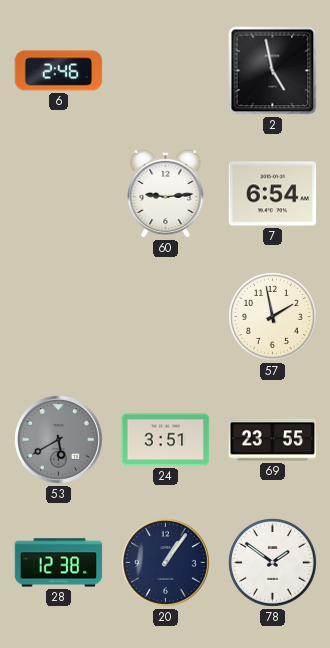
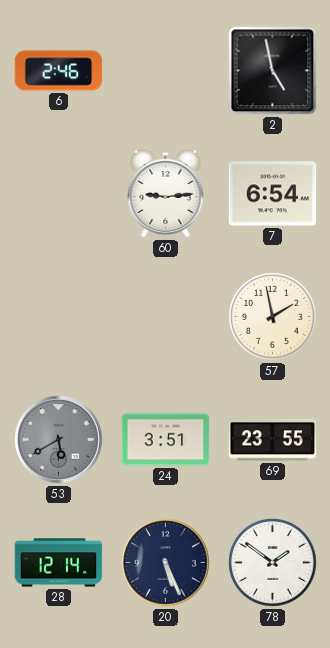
28: 12:38 -> 12:14
20: 1:06 -> 5:26
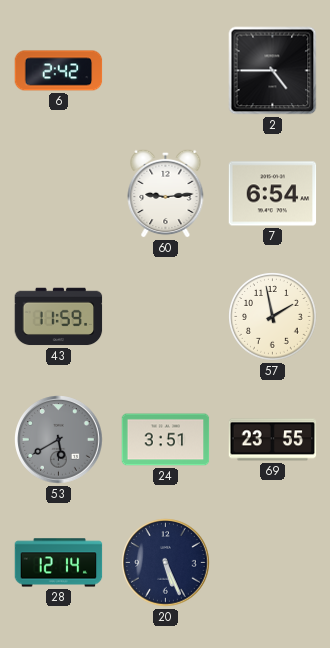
6: 2:46 -> 2:42
2: 4:58 -> 4:45
43: none -> 11:59
78: 1:51 -> none
